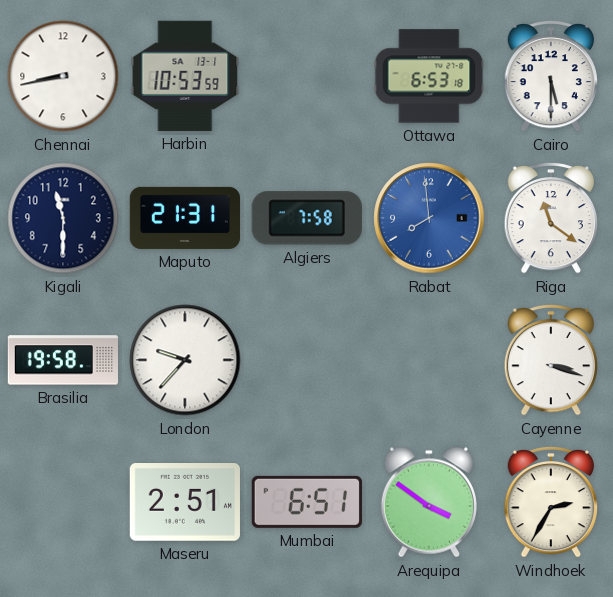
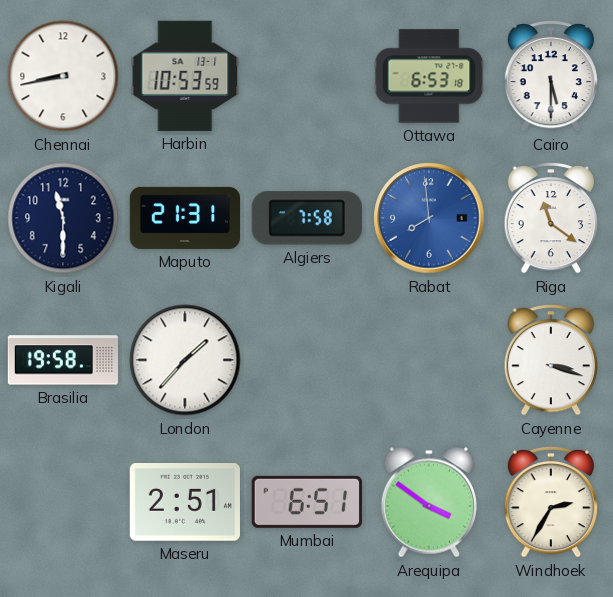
London: 9:37 -> 1:37
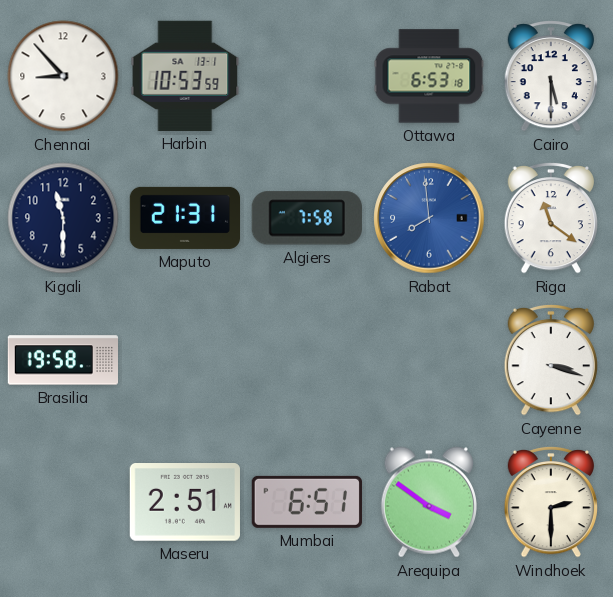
Chennai: 8:43 -> 8:53
London: 1:37 -> none
Windhoek: 2:35 -> 2:30
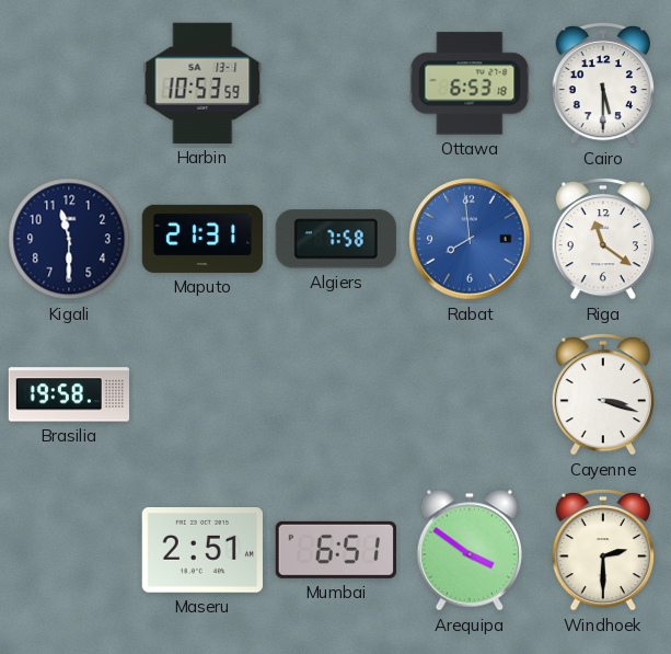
Chennai: 8:53 -> none
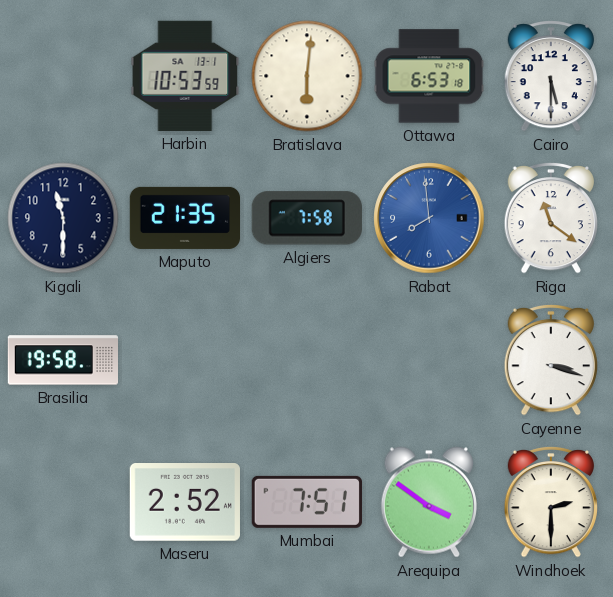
Bratislava: none -> 6:01
Maputo: 21:31 -> 21:35
Maseru: 2:51 -> 2:52
Mumbai: 6:51 -> 7:51
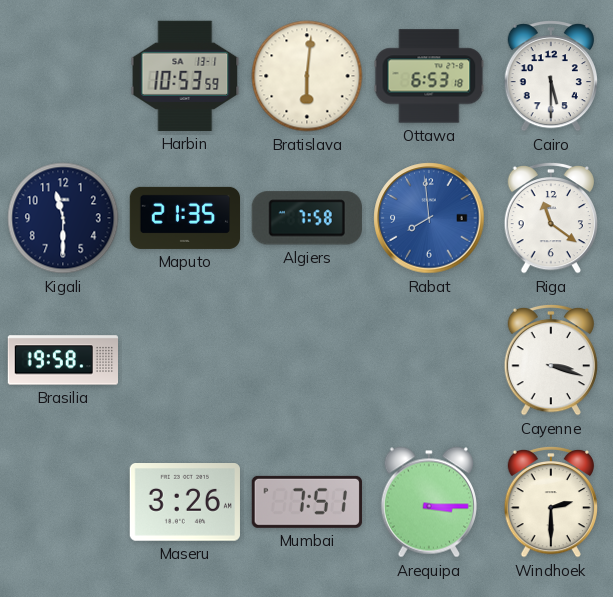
Maseru: 2:52 -> 3:26
Arequipa: 3:51 -> 3:15
